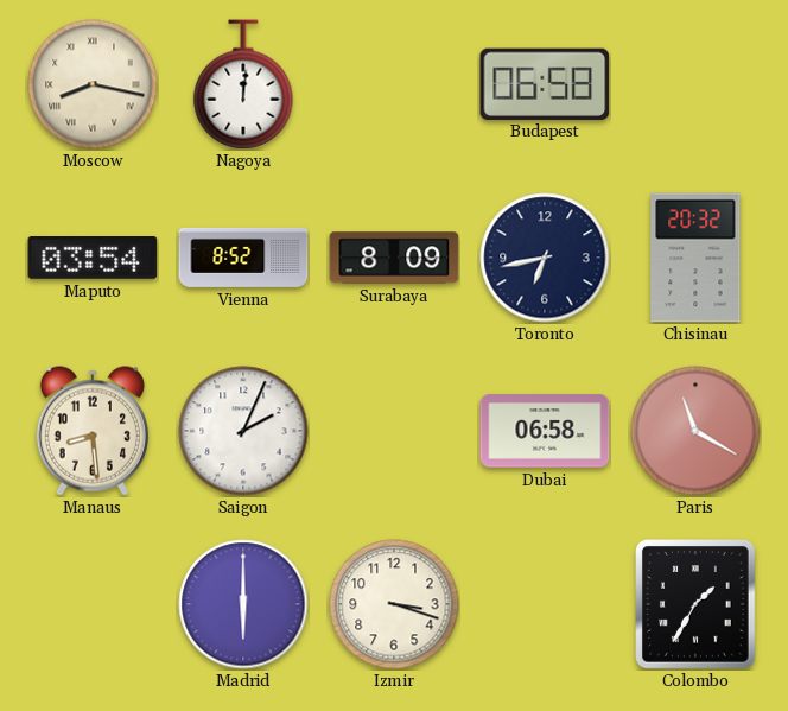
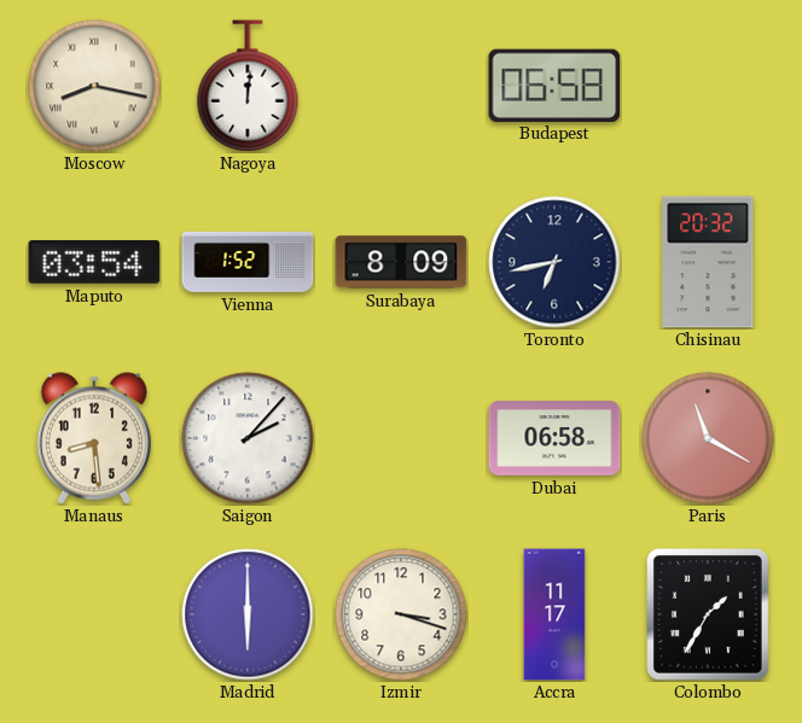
Vienna: 8:52 -> 1:52
Saigon: 2:04 -> 2:07
Accra: none -> 11:17
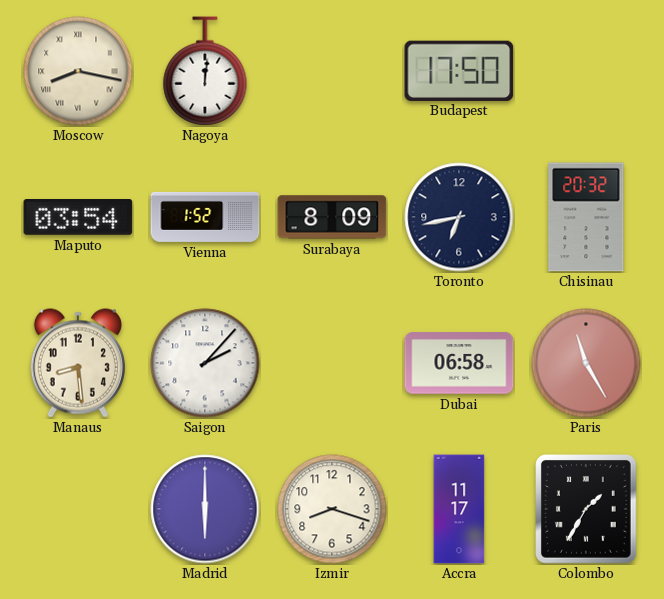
Budapest: 06:58 -> 17:50
Paris: 11:20 -> 11:25
Izmir: 3:18 -> 8:18
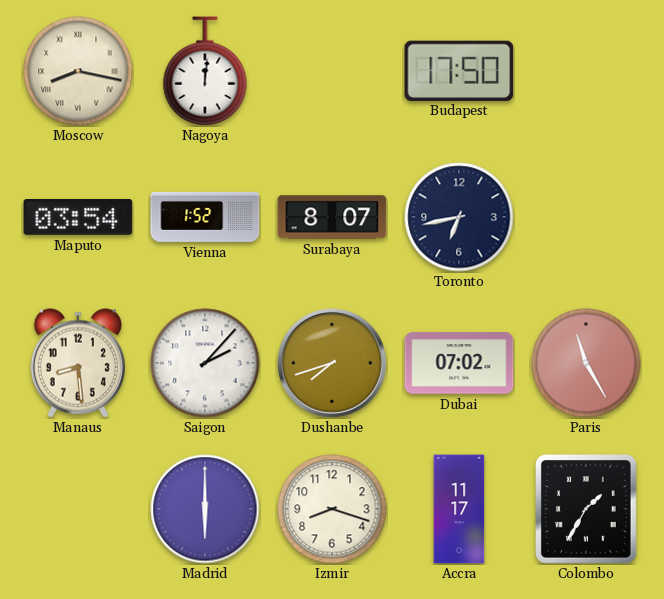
Surabaya: 8:09 -> 8:07
Chisinau: 20:32 -> none
Dushanbe: none -> 7:42
Dubai: 06:58 -> 07:02
